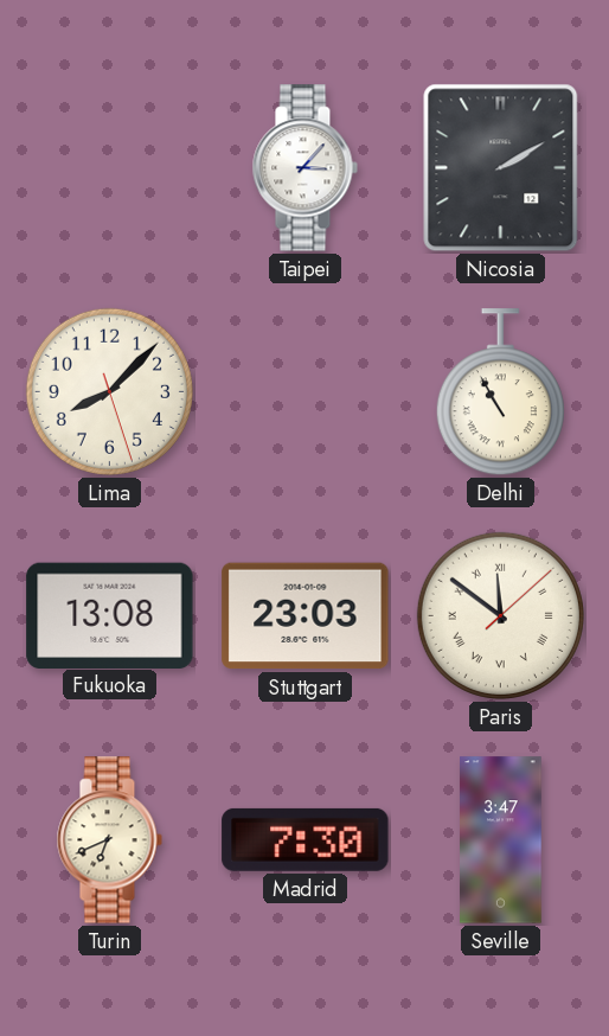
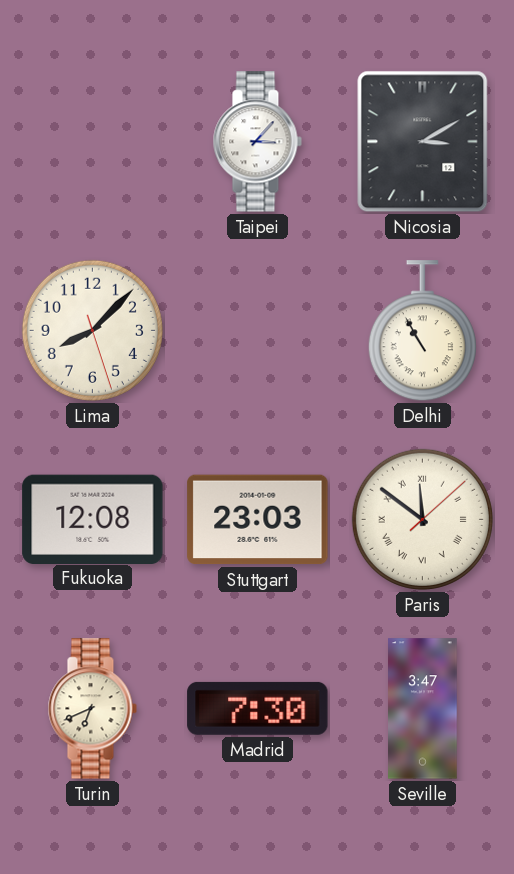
Nicosia: 2:10 -> 3:10
Fukuoka: 13:08 -> 12:08
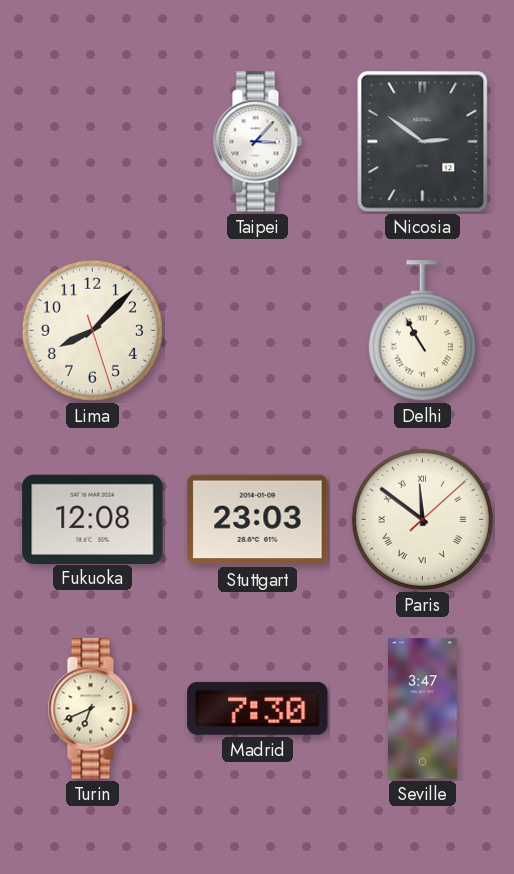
Nicosia: 3:10 -> 2:51
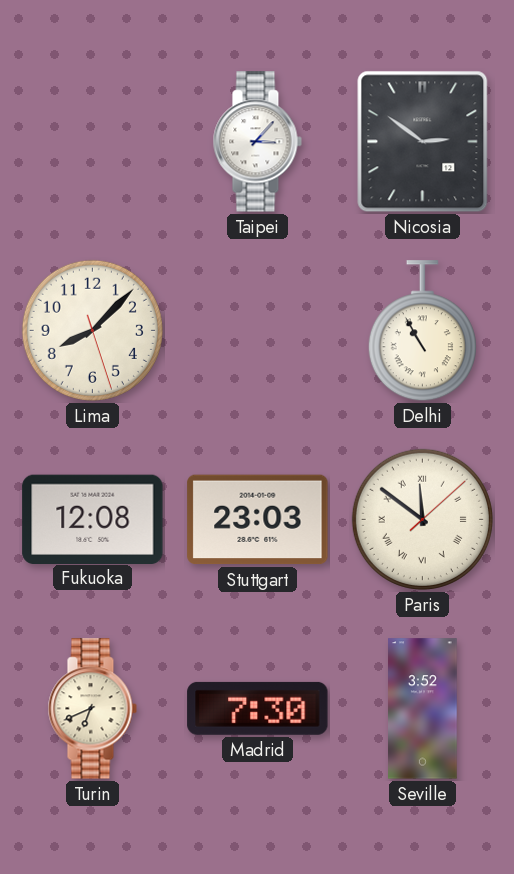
Seville: 3:47 -> 3:52
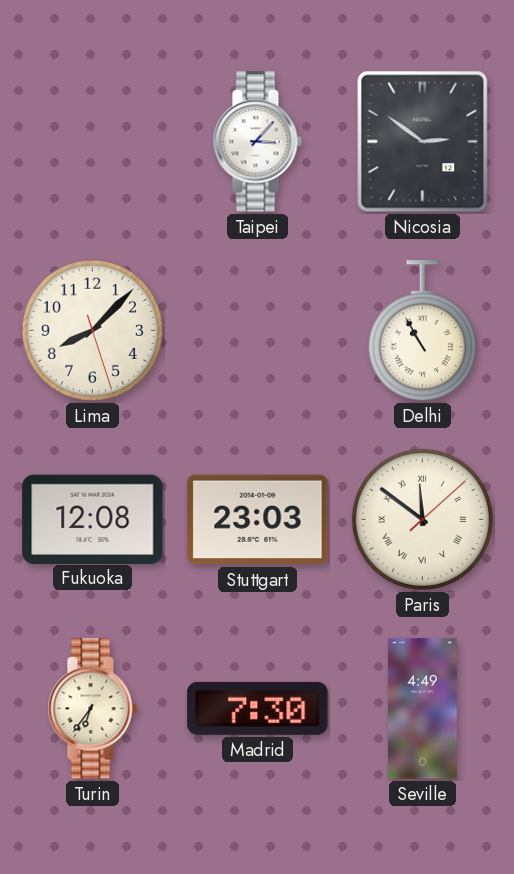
Turin: 6:41 -> 6:36
Seville: 3:52 -> 4:49
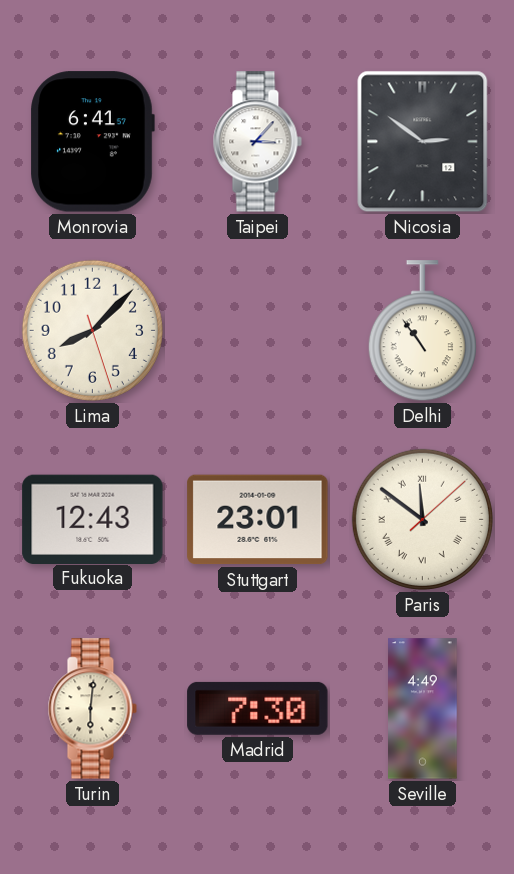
Monrovia: none -> 6:41
Delhi: 10:55 -> 10:54
Fukuoka: 12:08 -> 12:43
Stuttgart: 23:03 -> 23:01
Turin: 6:36 -> 6:01
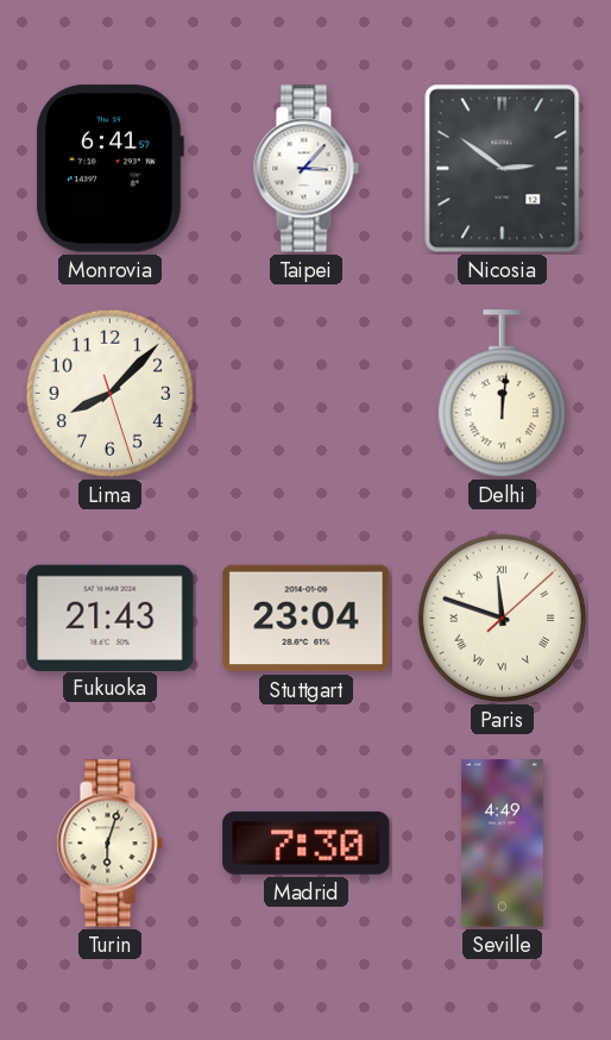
Delhi: 10:54 -> 12:01
Fukuoka: 12:43 -> 21:43
Stuttgart: 23:01 -> 23:04
Paris: 11:51 -> 11:48
Turin: 6:01 -> 6:03
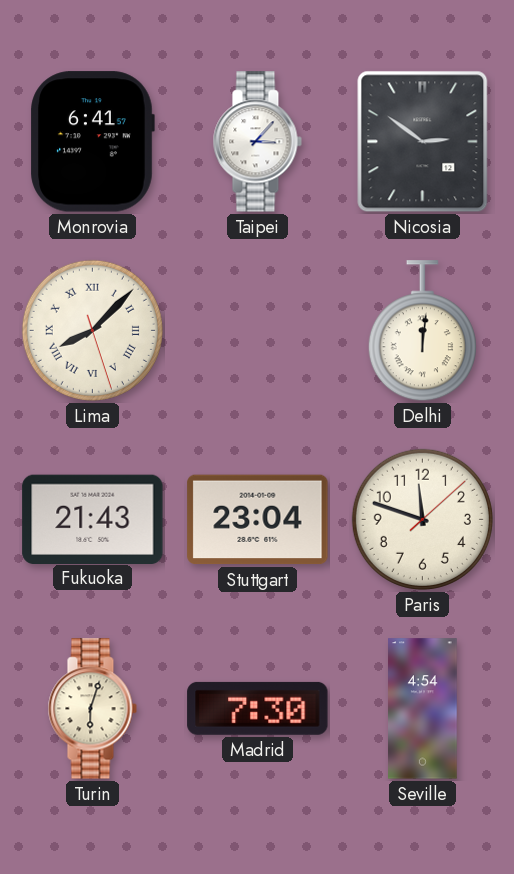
Lima numerals: Arabic -> Roman
Paris numerals: Roman -> Arabic
Seville: 4:49 -> 4:54
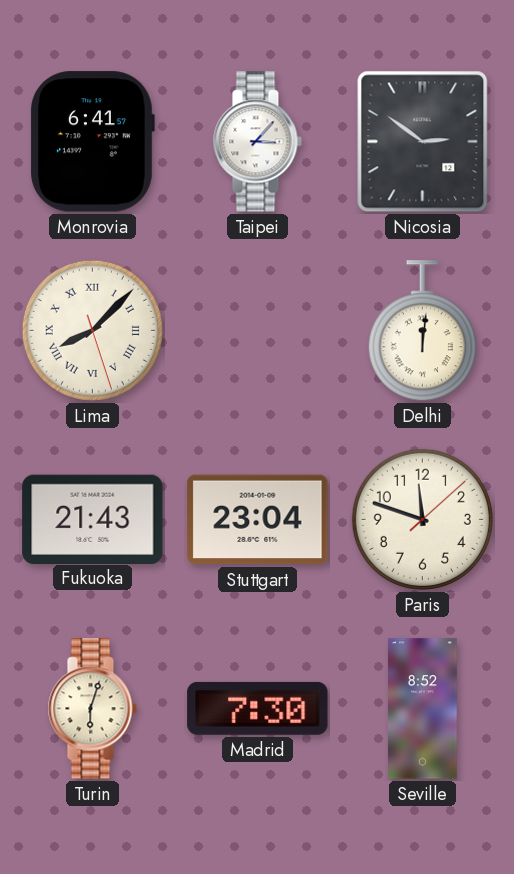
Seville: 4:54 -> 8:52
